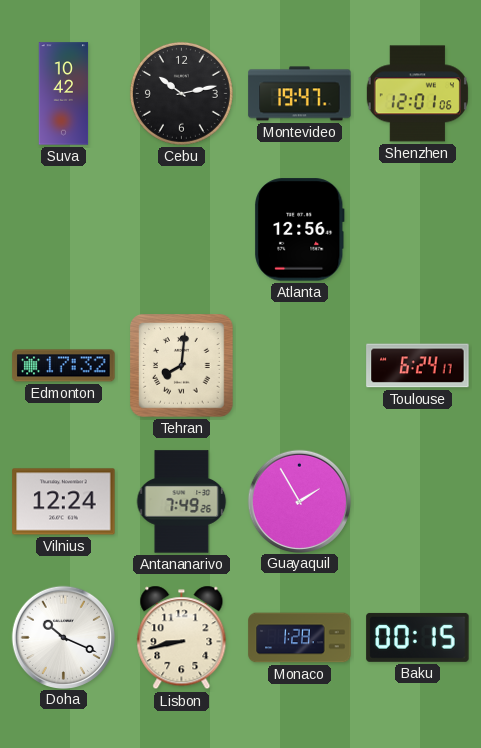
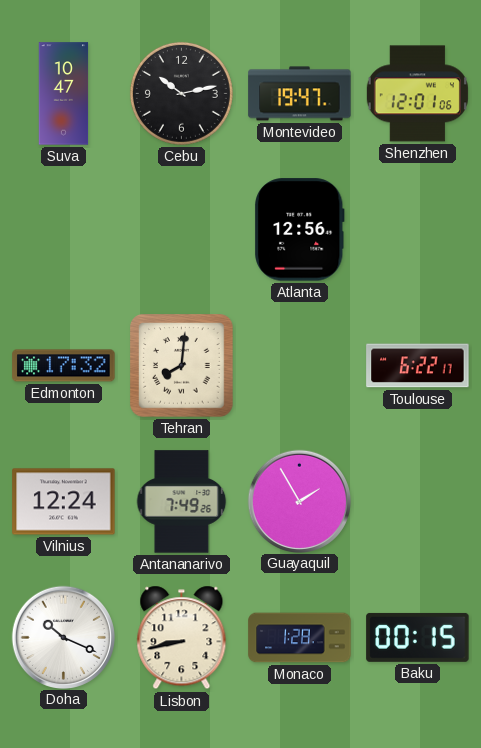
Suva: 10:42 -> 10:47
Toulouse: 6:24 -> 6:22
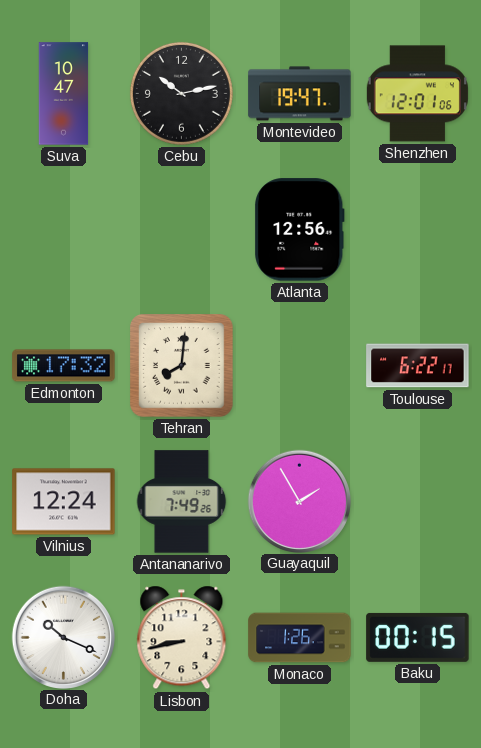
Monaco: 1:28 -> 1:26
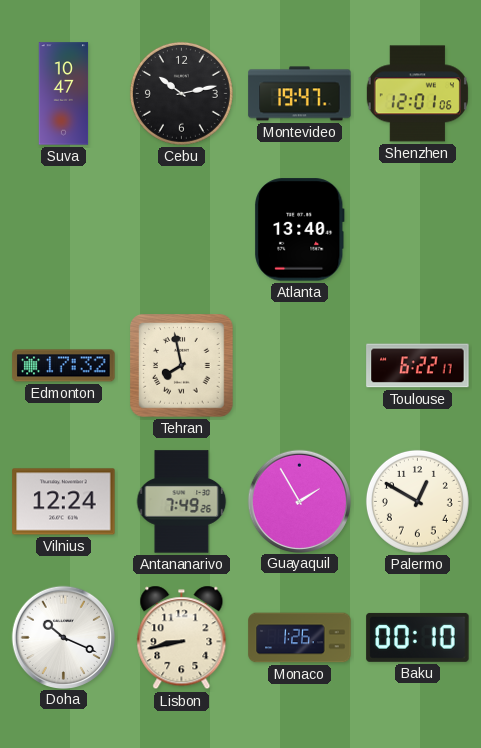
Atlanta: 12:56 -> 13:40
Tehran: 8:01 -> 7:58
Palermo: none -> 12:50
Baku: 00:15 -> 00:10
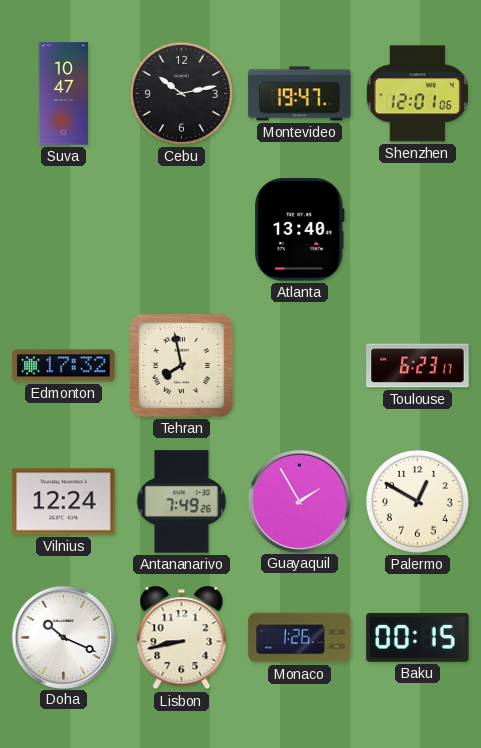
Toulouse: 6:22 -> 6:23
Baku: 00:10 -> 00:15
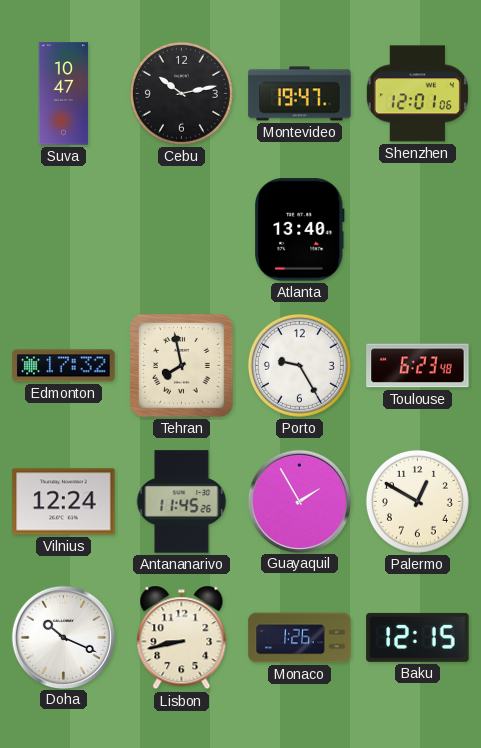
Porto: none -> 9:25
Toulouse: 6:23:17 -> 6:23:48
Antananarivo: 7:49 -> 11:45
Baku: 00:15 -> 12:15
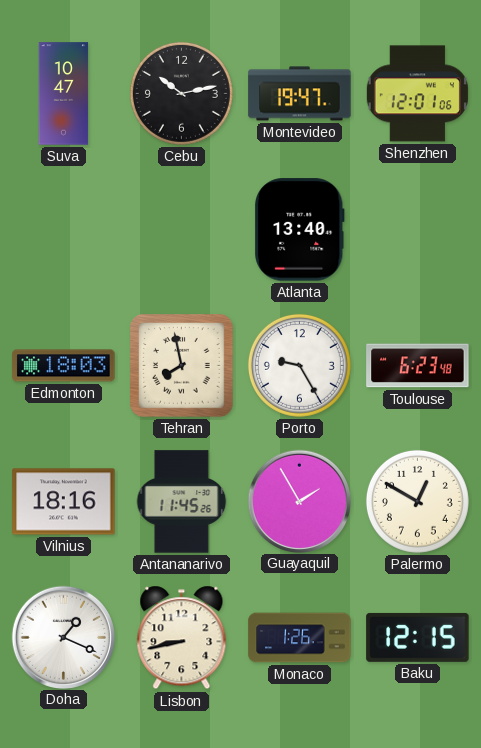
Edmonton: 17:32 -> 18:03
Vilnius: 12:24 -> 18:16
Doha: 10:19 -> 1:19
